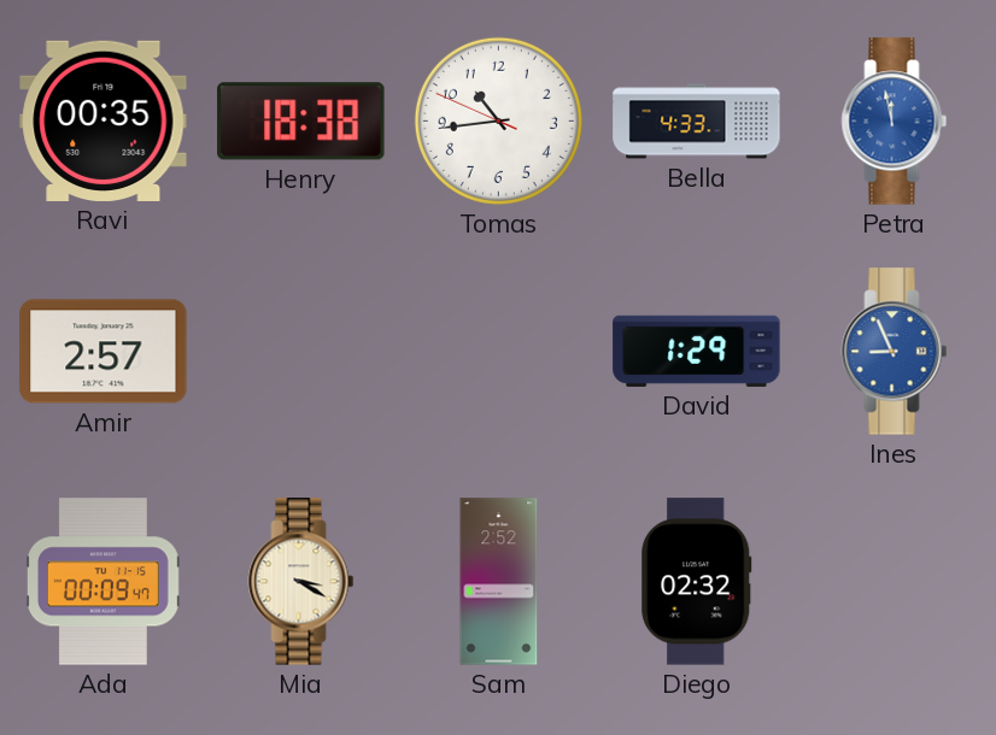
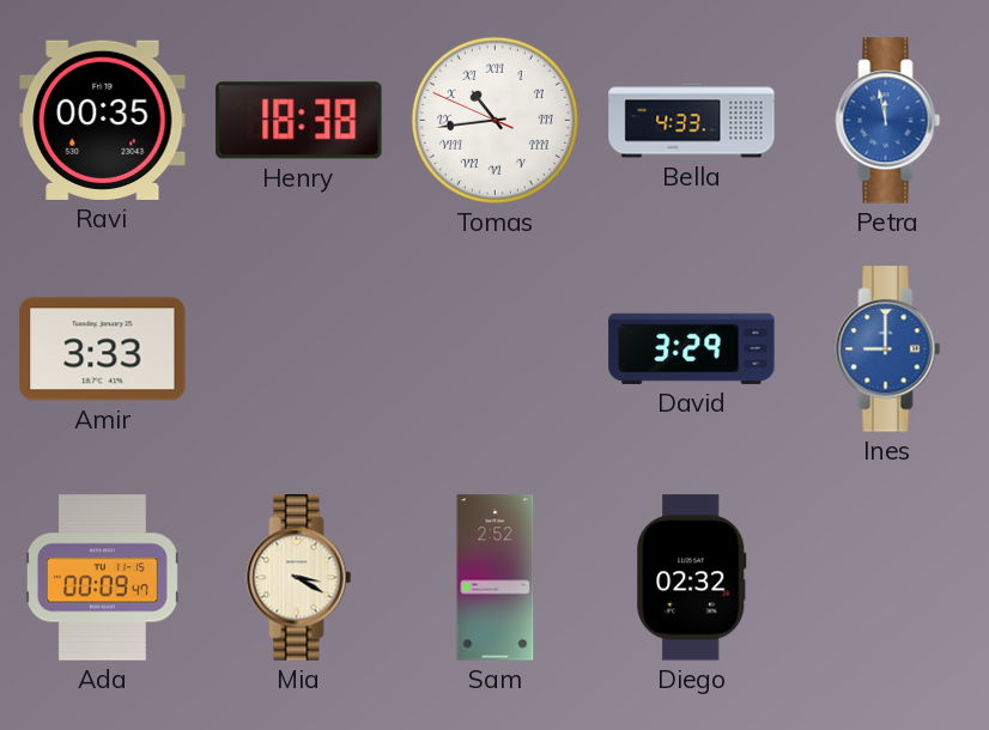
Tomas numerals: Arabic -> Roman
Amir: 2:57 -> 3:33
David: 1:29 -> 3:29
Ines: 8:56 -> 9:00
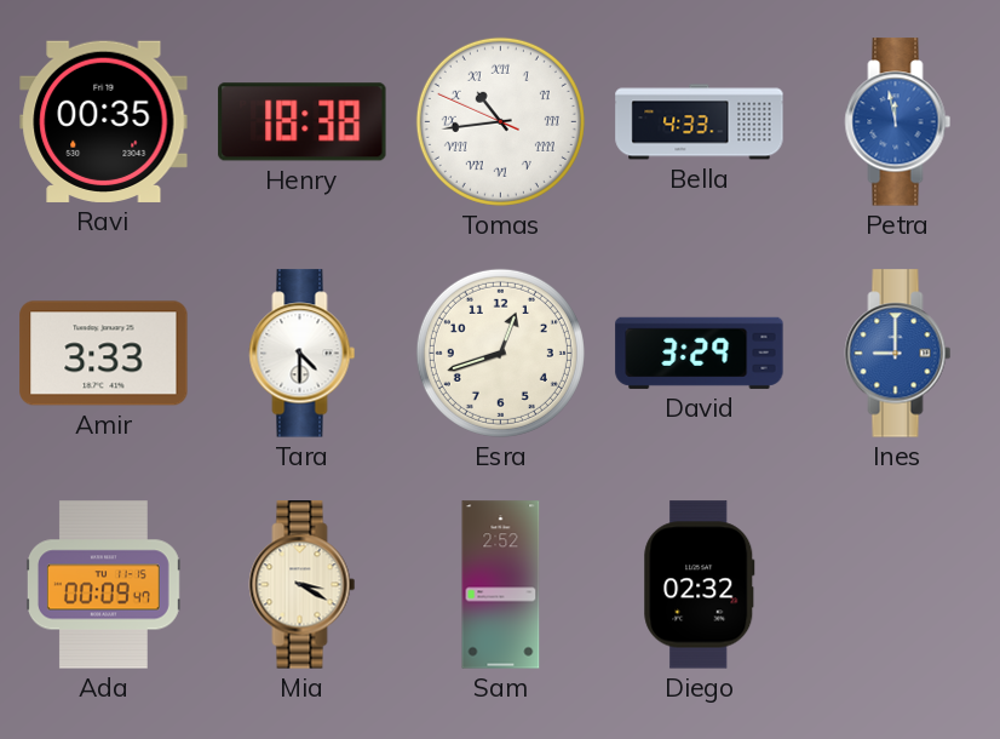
Tara: none -> 4:30
Esra: none -> 12:42
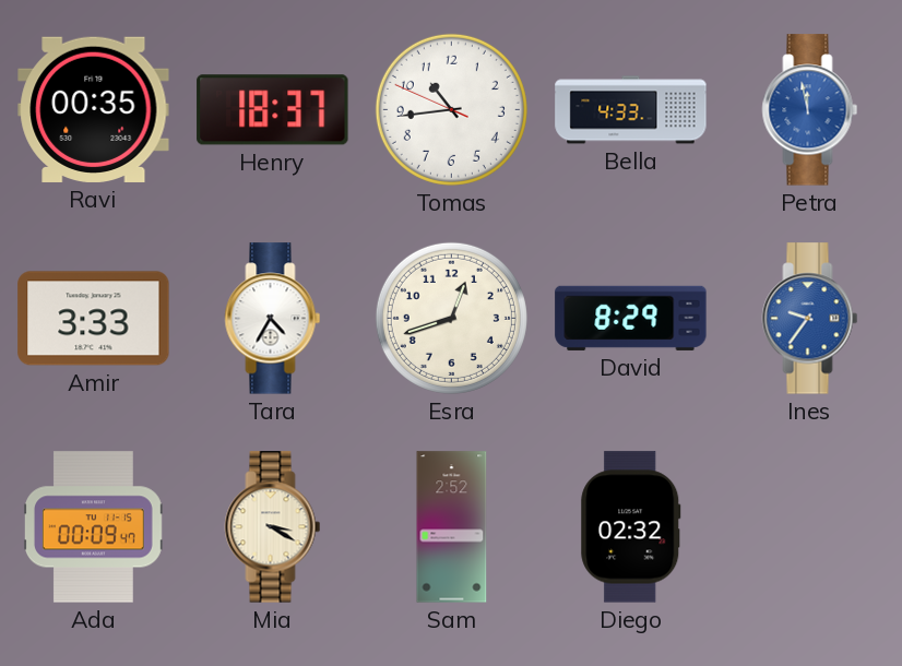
Henry: 18:38 -> 18:37
Tomas numerals: Roman -> Arabic
Tara: 4:30 -> 4:35
David: 3:29 -> 8:29
Ines: 9:00 -> 9:36
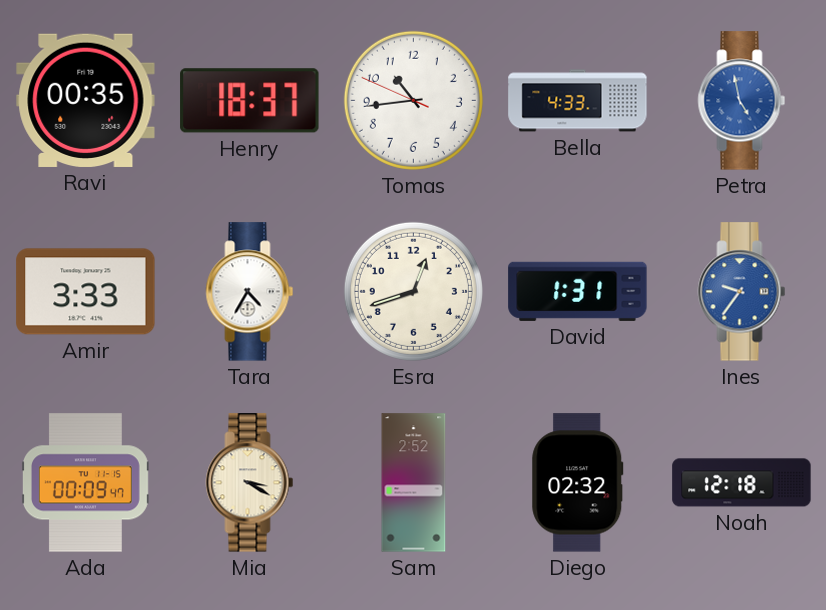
Petra: 11:58 -> 4:58
David: 8:29 -> 1:31
Noah: none -> 12:18
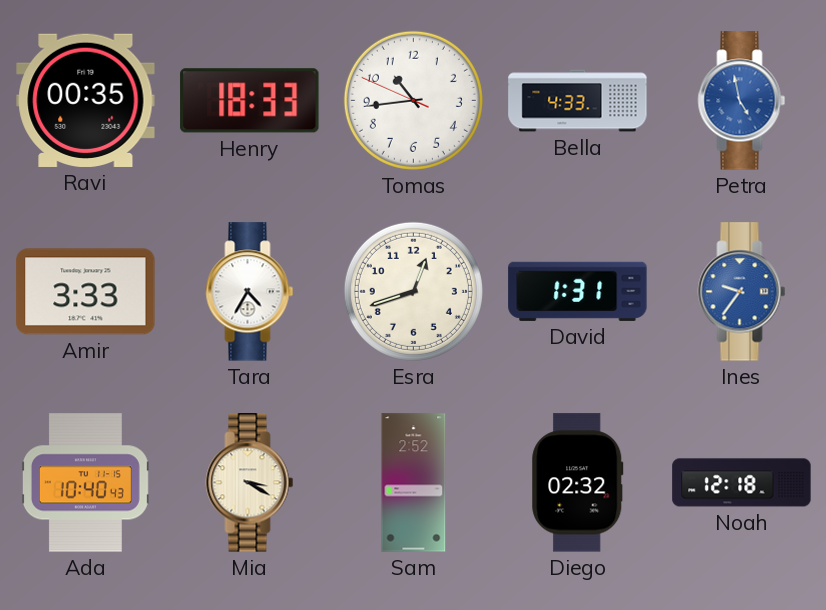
Henry: 18:37 -> 18:33
Ada: 00:09 -> 10:40
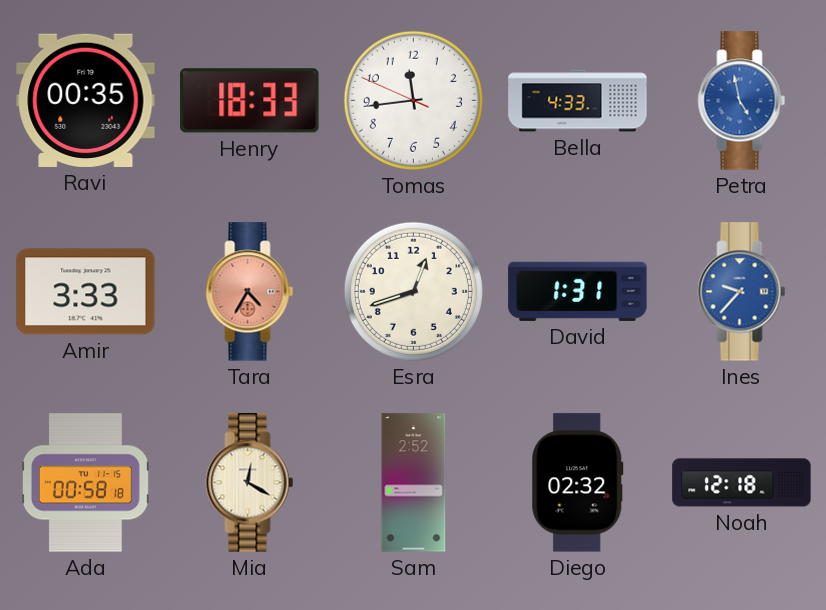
Tomas: 10:43 -> 11:43
Tara dial: white -> salmon
Ines: 9:36 -> 9:37
Ada: 10:40 -> 00:58
Mia: 3:20 -> 12:20
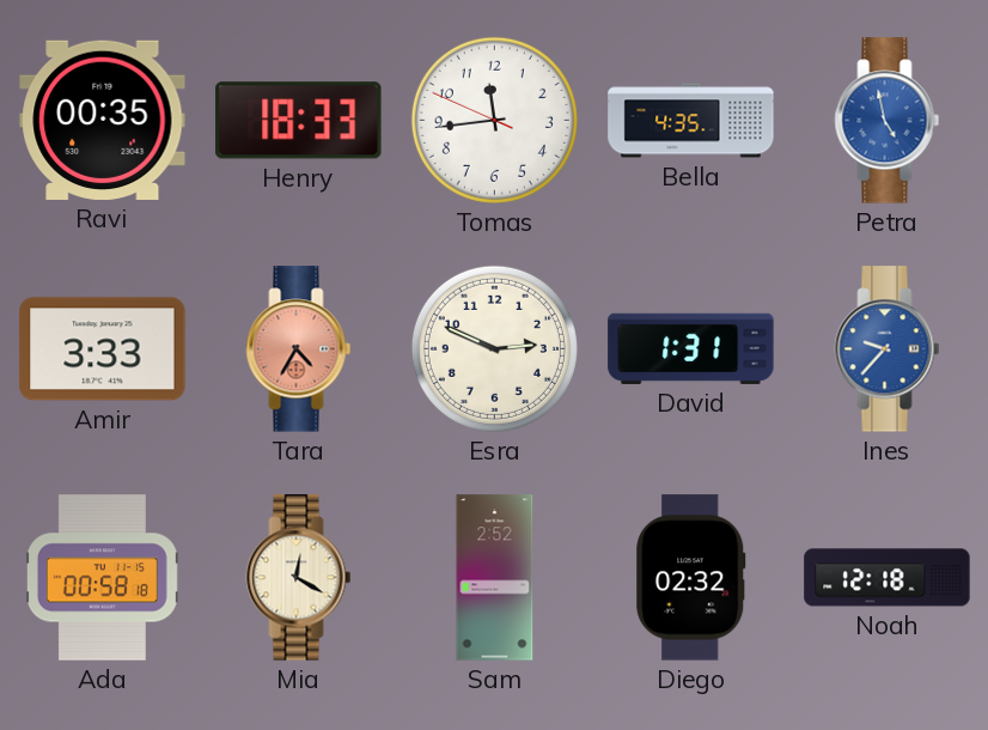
Bella: 4:33 -> 4:35
Esra: 12:42 -> 2:49
